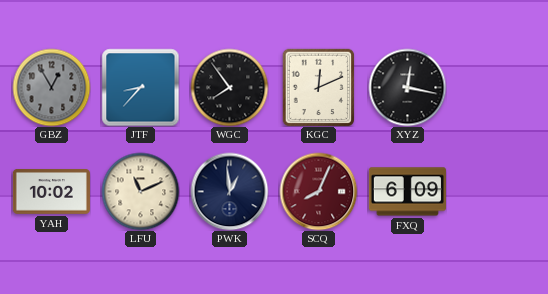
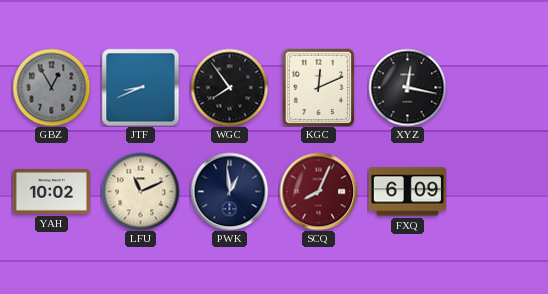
JTF: 8:37 -> 8:41
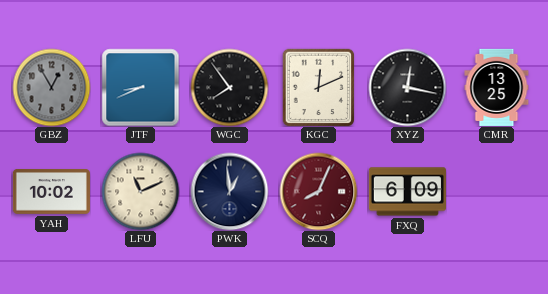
CMR: none -> 13:25
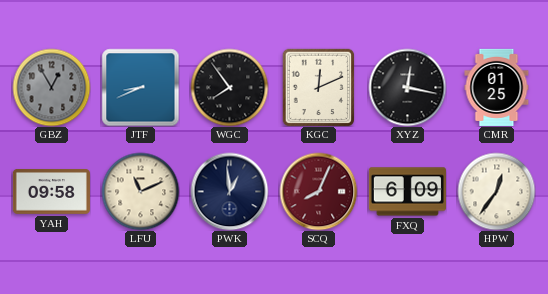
CMR: 13:25 -> 01:25
YAH: 10:02 -> 09:58
HPW: none -> 12:36
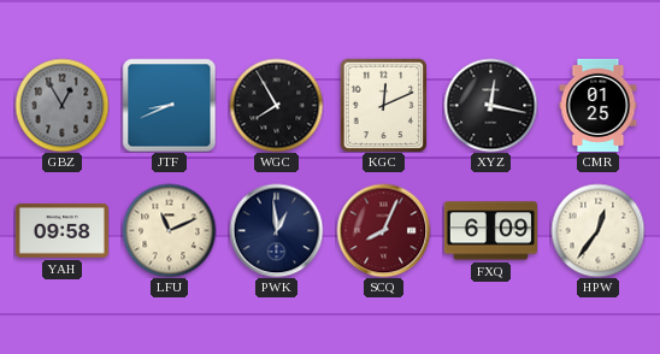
WGC: 7:54 -> 7:55
